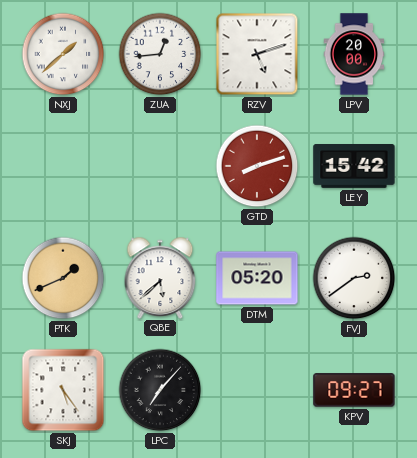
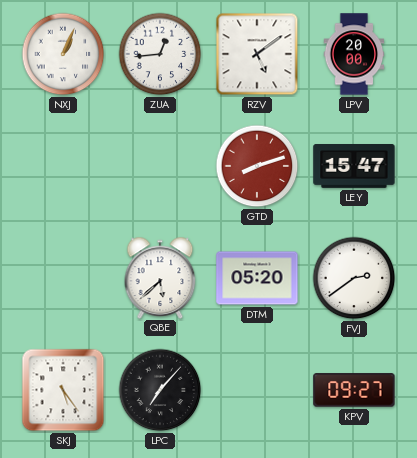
NXJ: 1:38 -> 1:04
RZV: 5:12 -> 5:09
LEY: 15:42 -> 15:47
PTK: 1:41 -> none
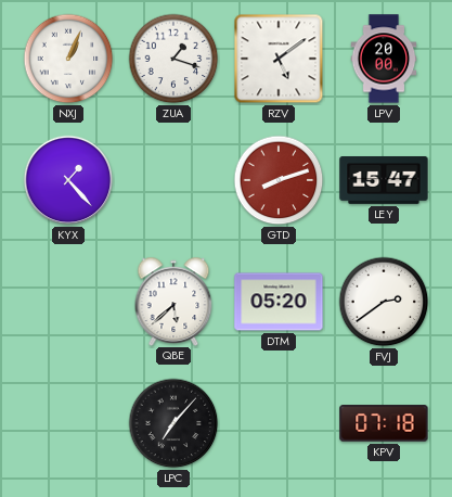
ZUA: 12:44 -> 1:18
KYX: none -> 1:23
SKJ: 5:24 -> none
KPV: 09:27 -> 07:18
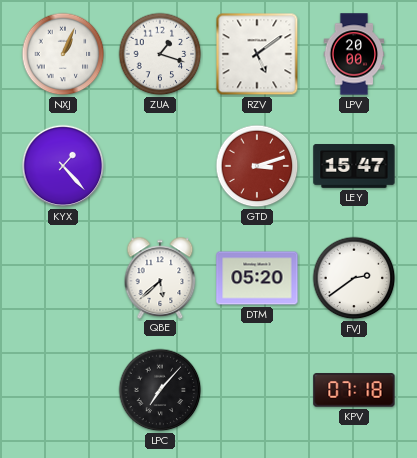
GTD: 8:12 -> 3:12
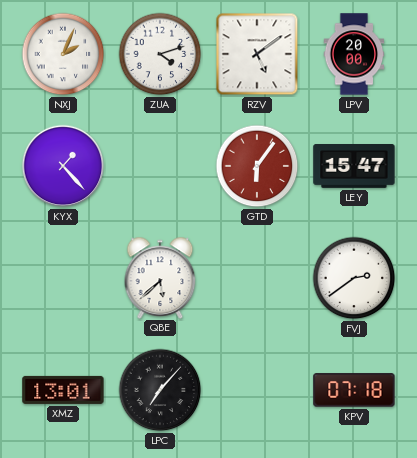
NXJ: 1:04 -> 2:04
ZUA: 1:18 -> 4:12
GTD: 3:12 -> 6:06
DTM: 05:20 -> none
XMZ: none -> 13:01
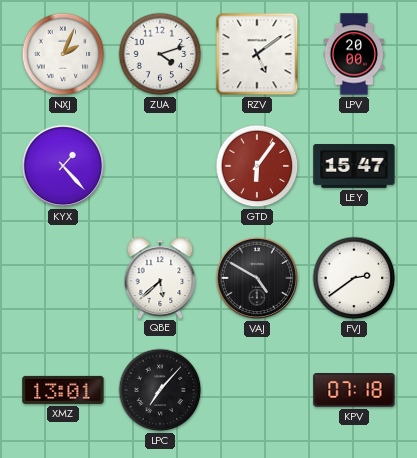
VAJ: none -> 4:50
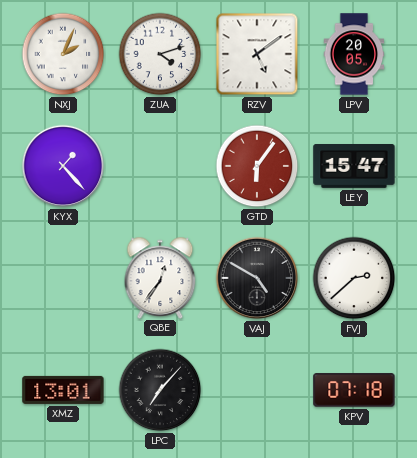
LPV: 20:00 -> 20:05
QBE: 5:38 -> 12:36
FVJ: 2:39 -> 2:38
